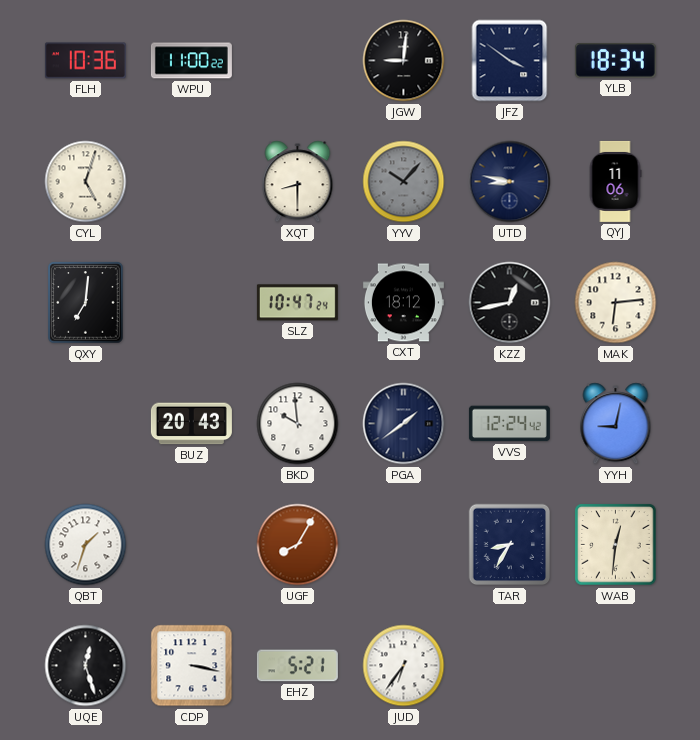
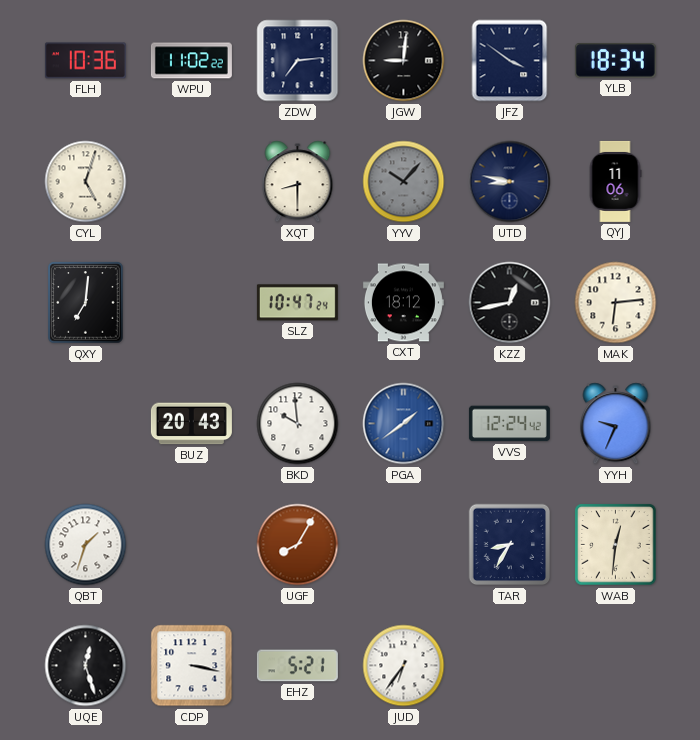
WPU: 11:00 -> 11:02
ZDW: none -> 7:14
PGA dial: navy -> blue
YYH: 9:02 -> 9:34
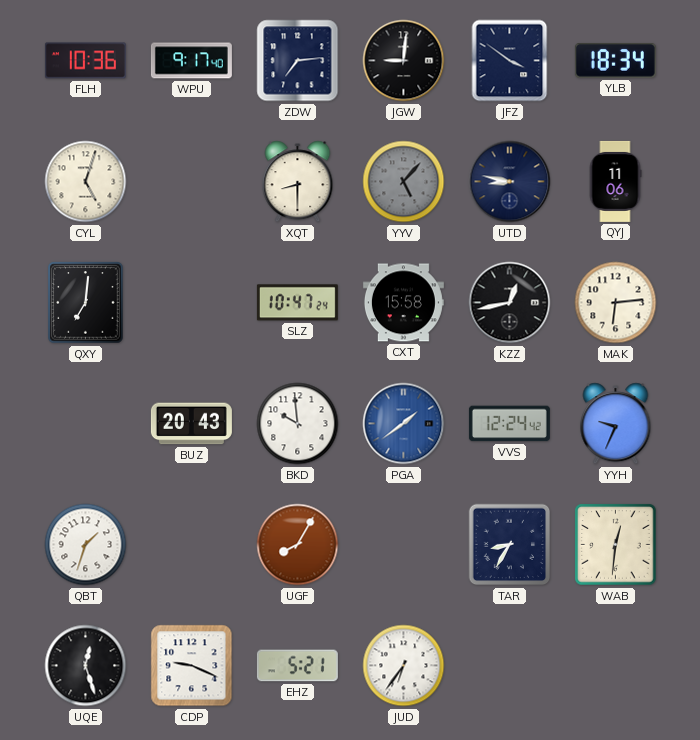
WPU: 11:02 -> 9:17
YYV: 10:07 -> 5:07
CXT: 18:12 -> 15:58
CDP: 3:17 -> 9:19
